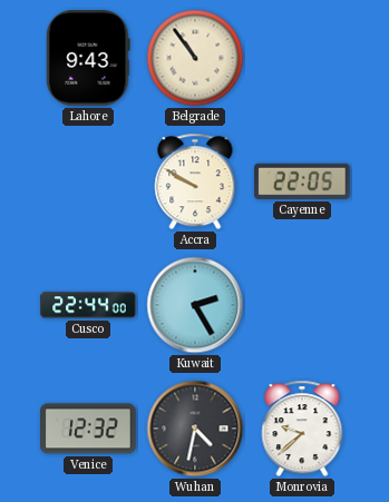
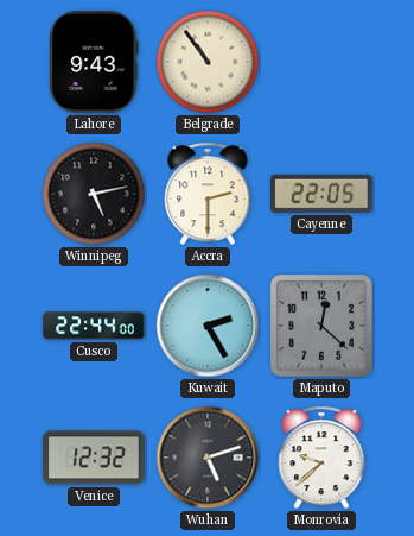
Winnipeg: none -> 5:13
Accra: 9:50 -> 2:30
Maputo: none -> 12:22
Wuhan: 4:32 -> 5:12
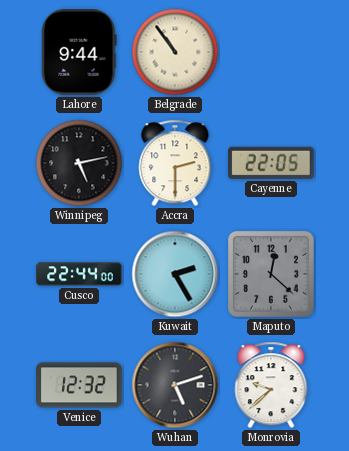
Lahore: 9:43 -> 9:44
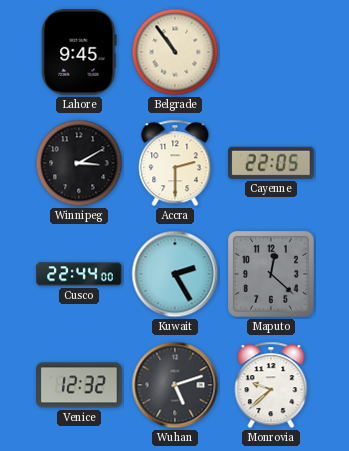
Lahore: 9:44 -> 9:45
Winnipeg: 5:13 -> 3:10
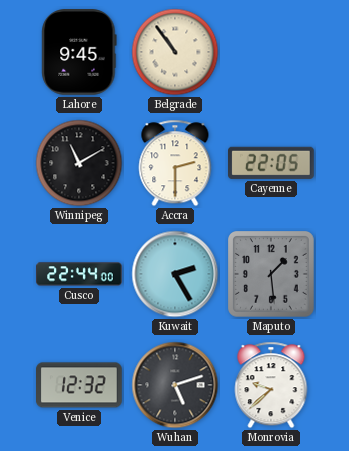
Winnipeg: 3:10 -> 11:10
Maputo: 12:22 -> 1:29
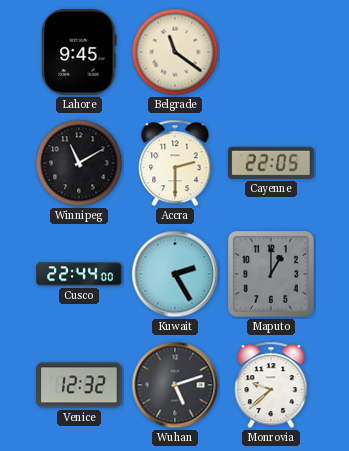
Belgrade: 10:54 -> 11:21
Maputo: 1:29 -> 1:00
